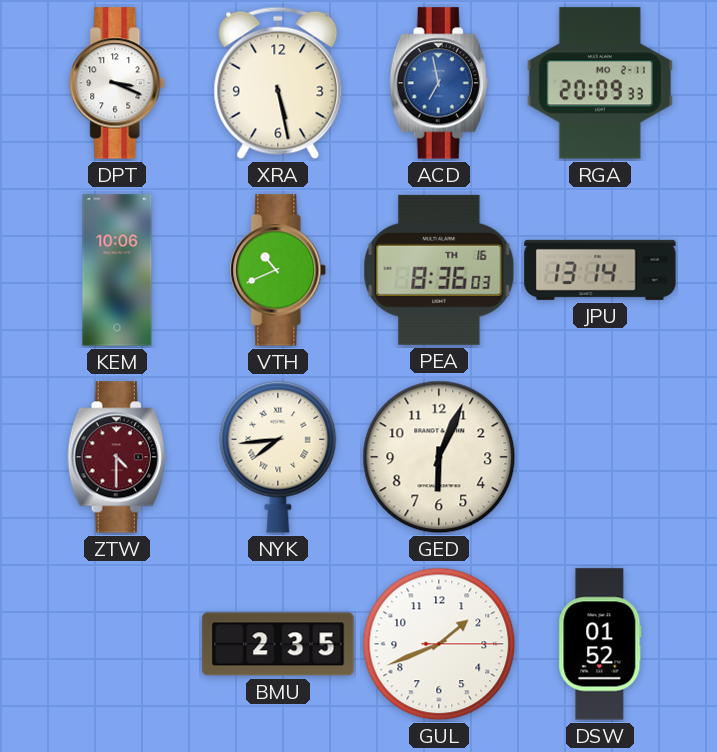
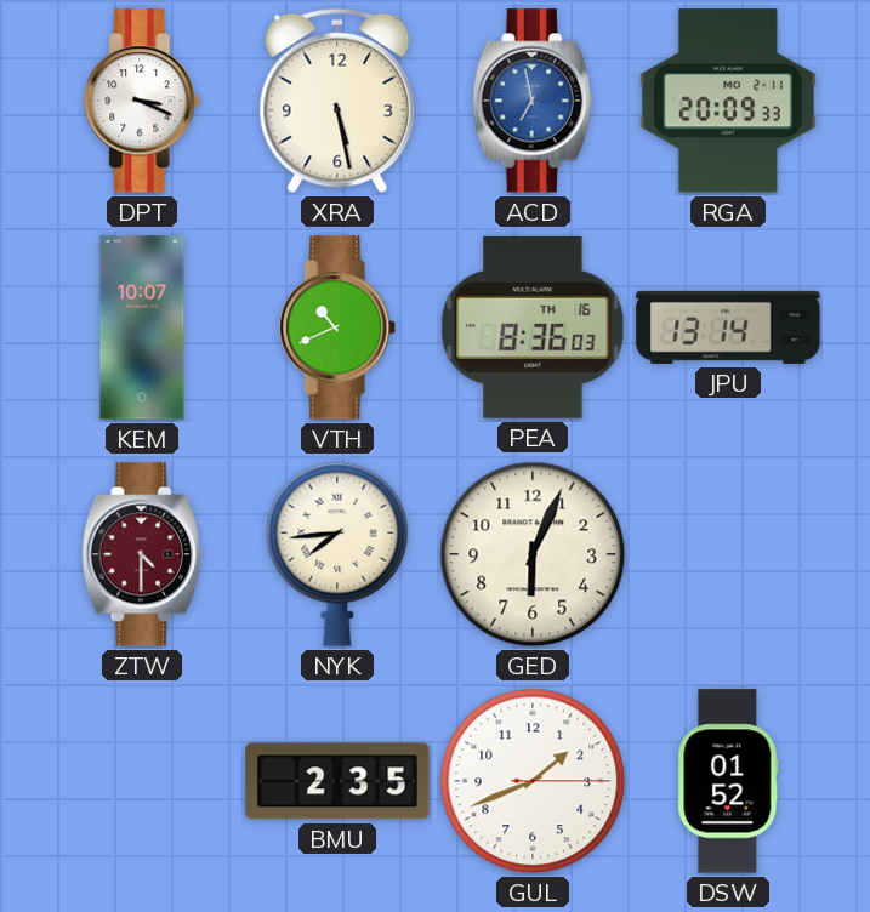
KEM: 10:06 -> 10:07
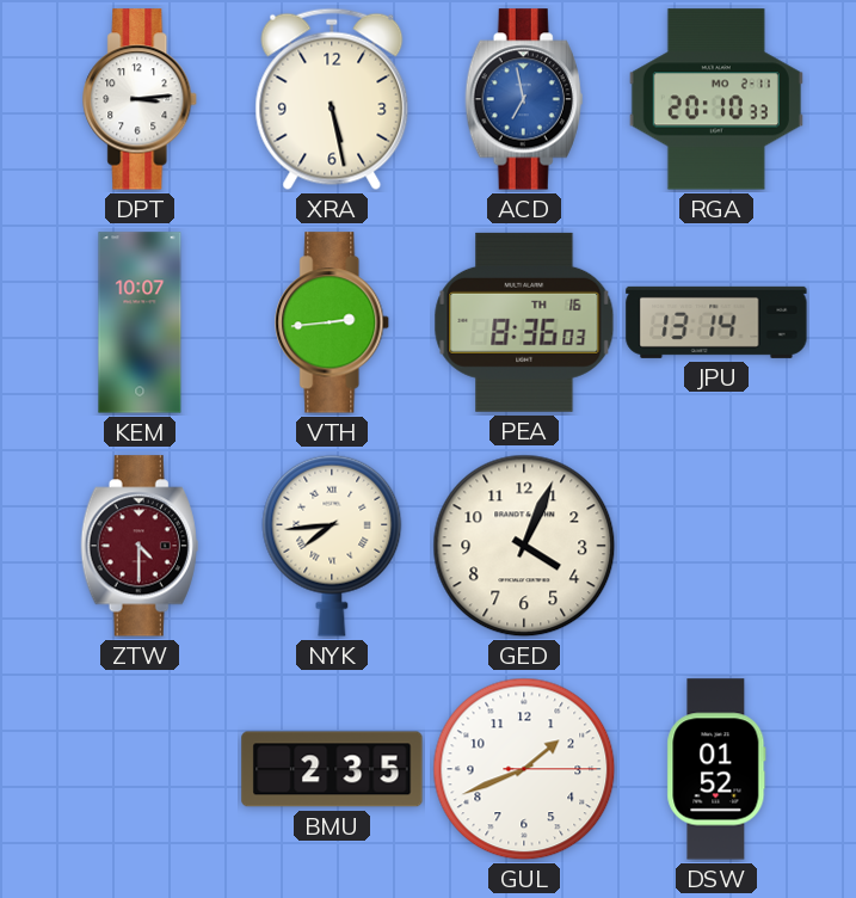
DPT: 3:19 -> 3:14
RGA: 20:09 -> 20:10
VTH: 10:41 -> 2:44
GED: 6:04 -> 4:04
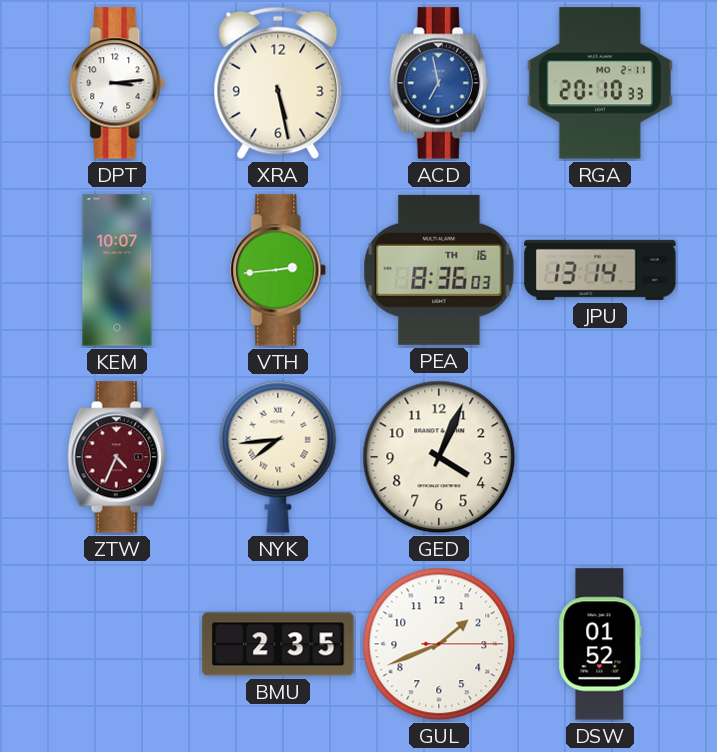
ZTW: 4:30 -> 4:34
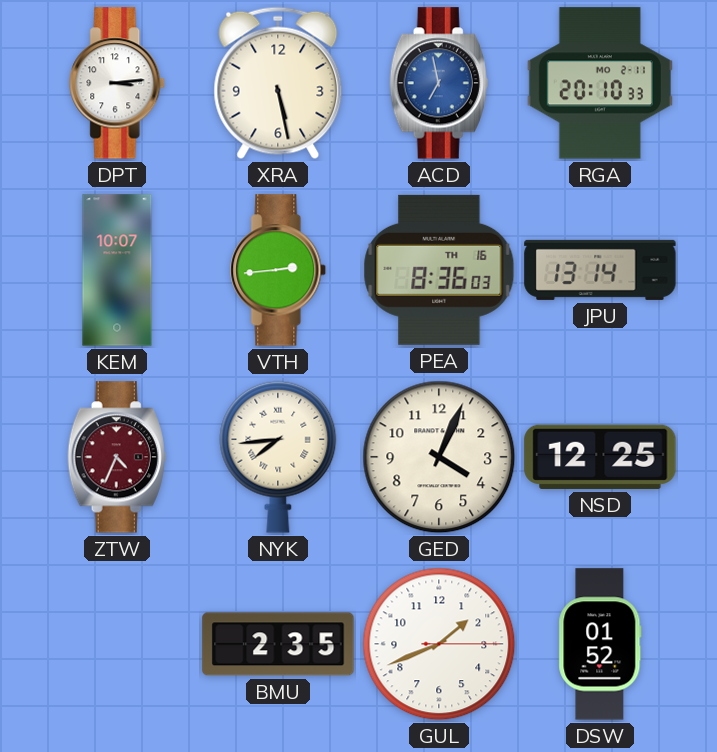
NSD: none -> 12:25
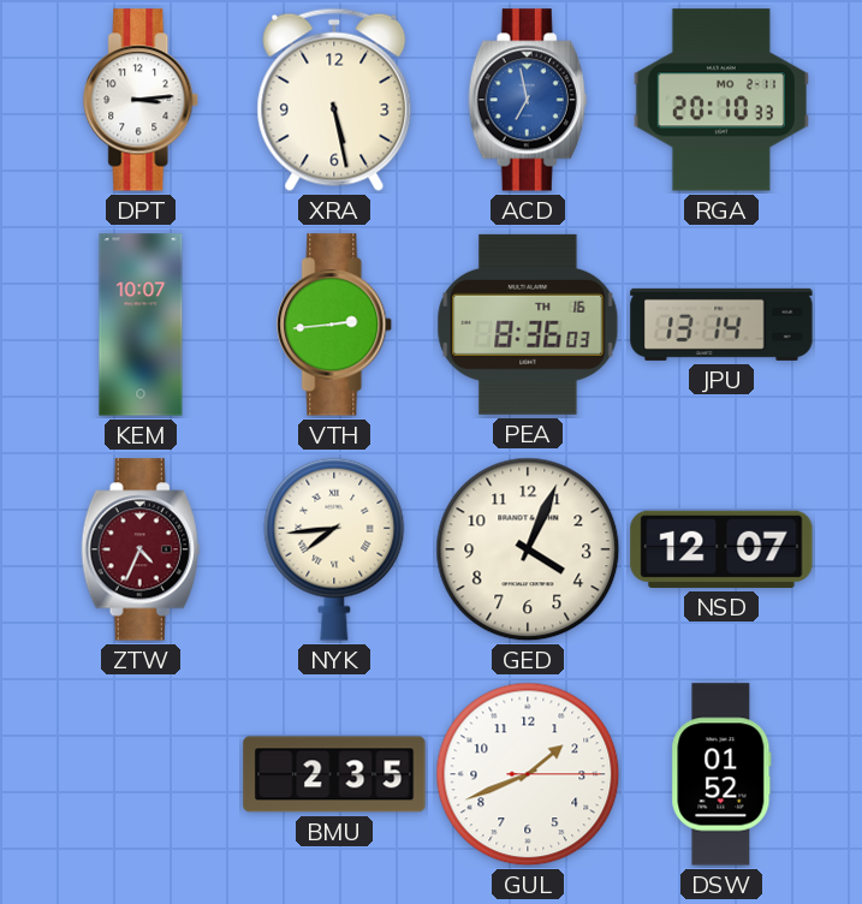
NSD: 12:25 -> 12:07
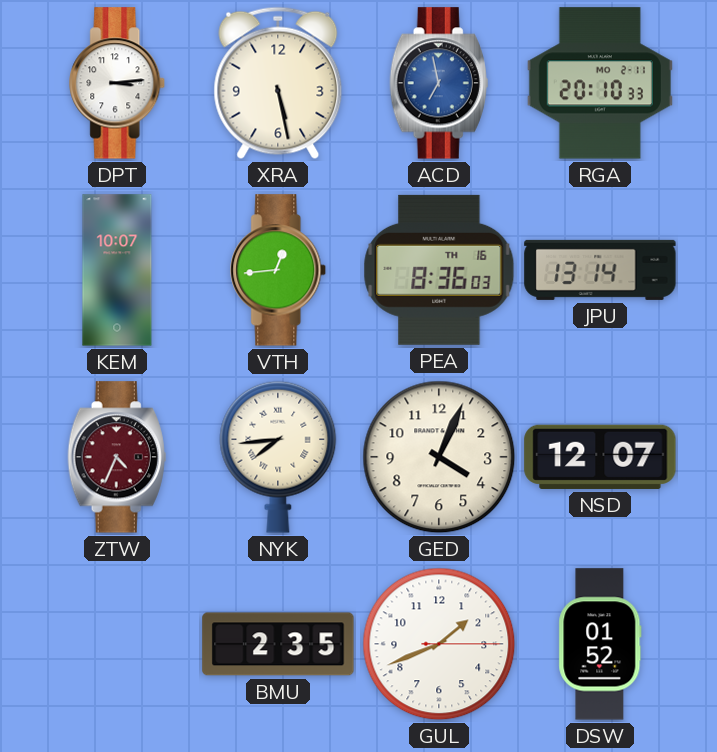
VTH: 2:44 -> 12:44
